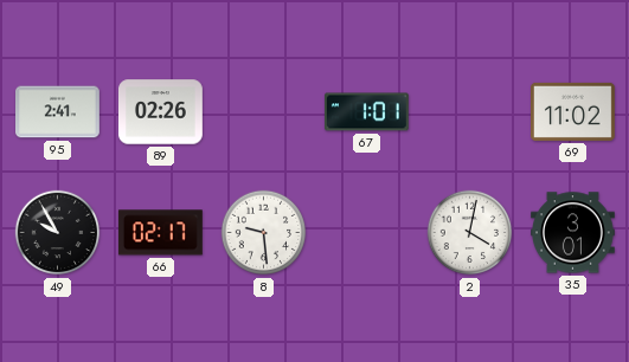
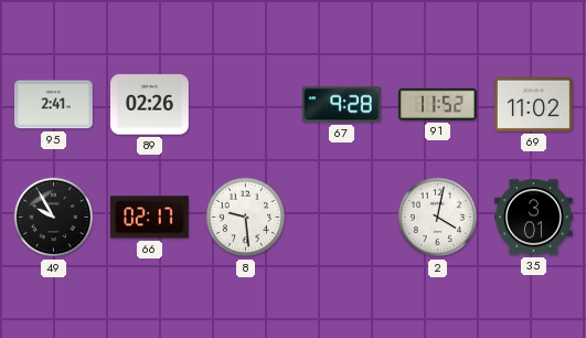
67: 1:01 -> 9:28
91: none -> 11:52
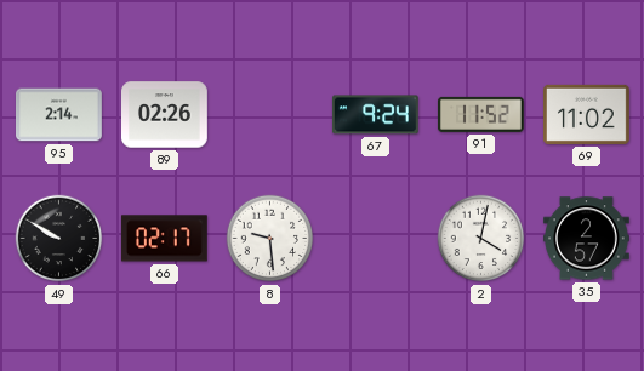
95: 2:41 -> 2:14
67: 9:28 -> 9:24
49: 9:55 -> 9:50
35: 3:01 -> 2:57
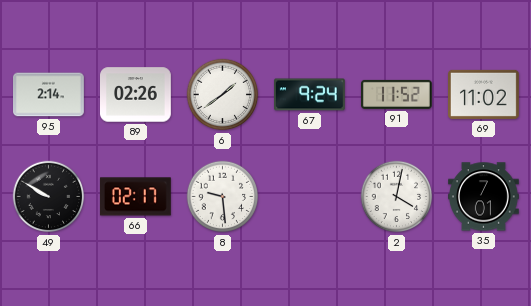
6: none -> 1:39
35: 2:57 -> 7:01
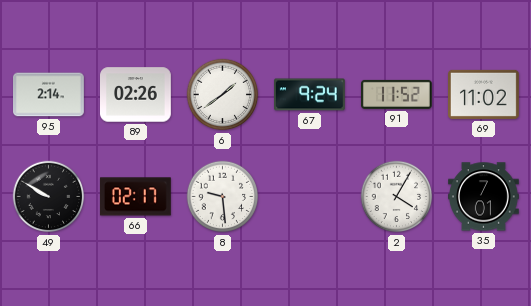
2: 4:02 -> 4:05
